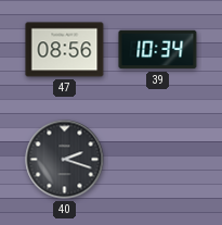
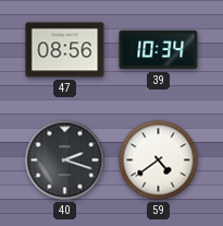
59: none -> 4:39
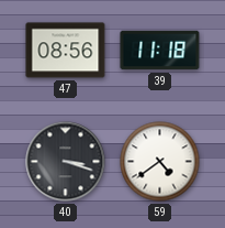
39: 10:34 -> 11:18
40: 2:18 -> 3:18
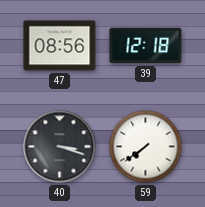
39: 11:18 -> 12:18
59: 4:39 -> 7:39
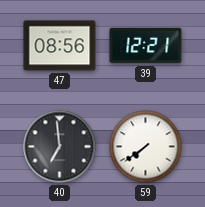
39: 12:18 -> 12:21
40: 3:18 -> 6:59
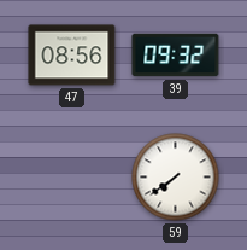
39: 12:21 -> 09:32
40: 6:59 -> none
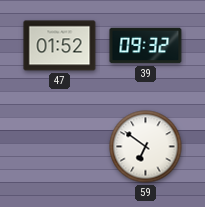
47: 08:56 -> 01:52
59: 7:39 -> 6:51
